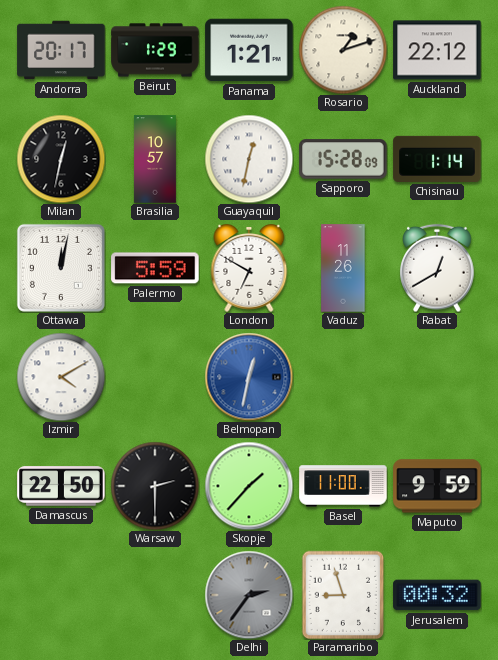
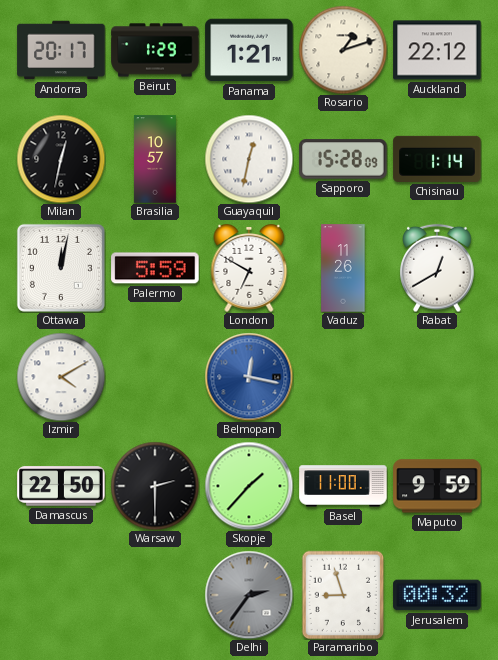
Belmopan: 12:32 -> 12:17
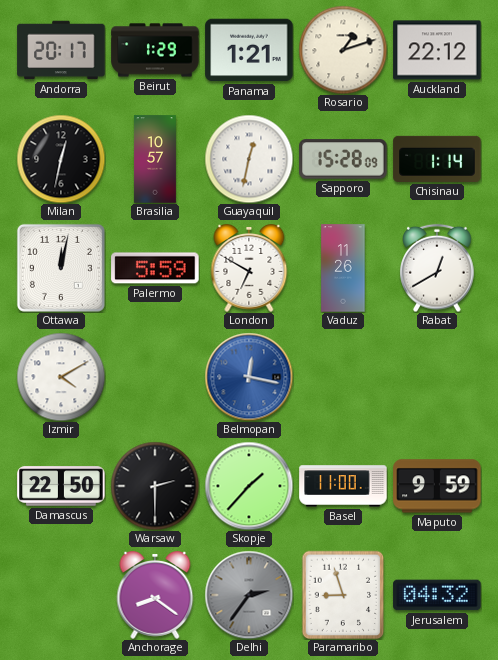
Anchorage: none -> 8:21
Jerusalem: 00:32 -> 04:32
